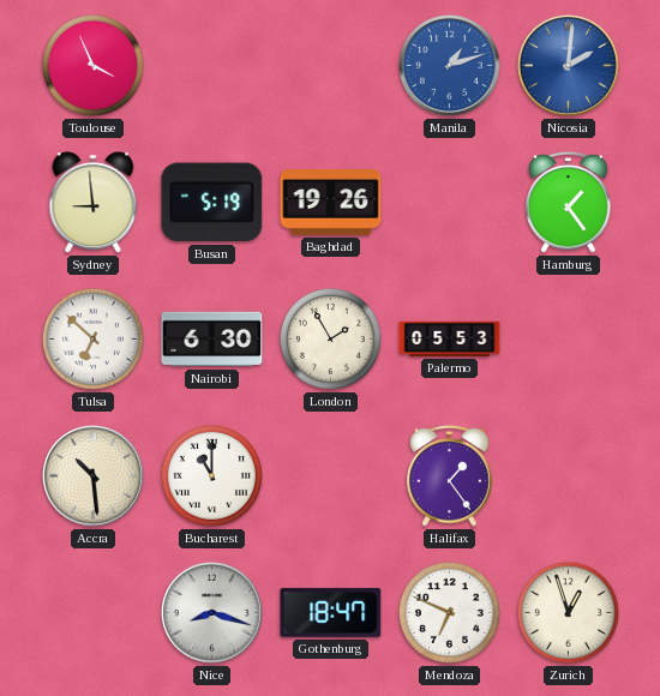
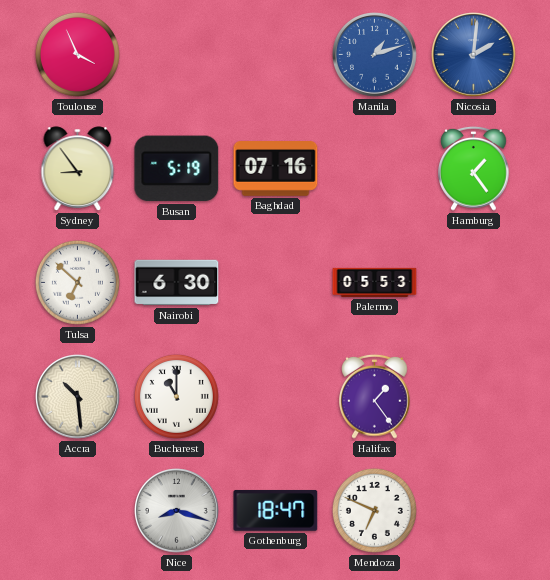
Sydney: 8:59 -> 8:54
Baghdad: 19:26 -> 07:16
London: 1:55 -> none
Zurich: 12:57 -> none
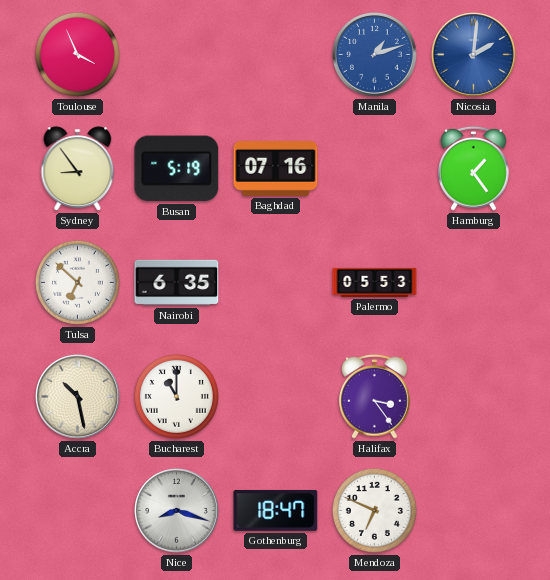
Nairobi: 6:30 -> 6:35
Accra: 10:29 -> 10:28
Halifax: 1:24 -> 3:24
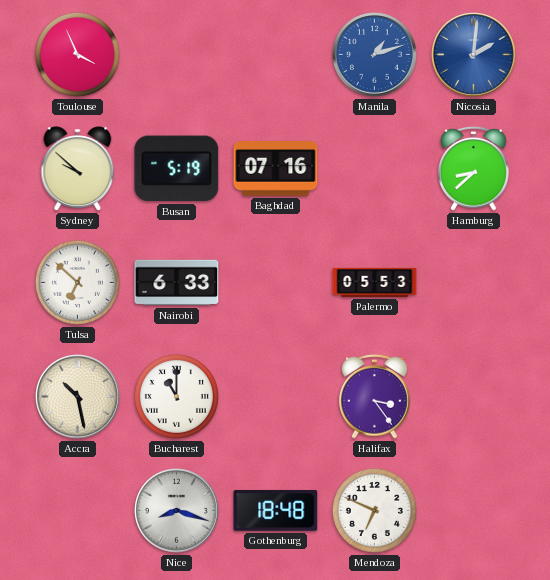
Sydney: 8:54 -> 9:52
Hamburg: 1:24 -> 8:38
Nairobi: 6:35 -> 6:33
Gothenburg: 18:47 -> 18:48
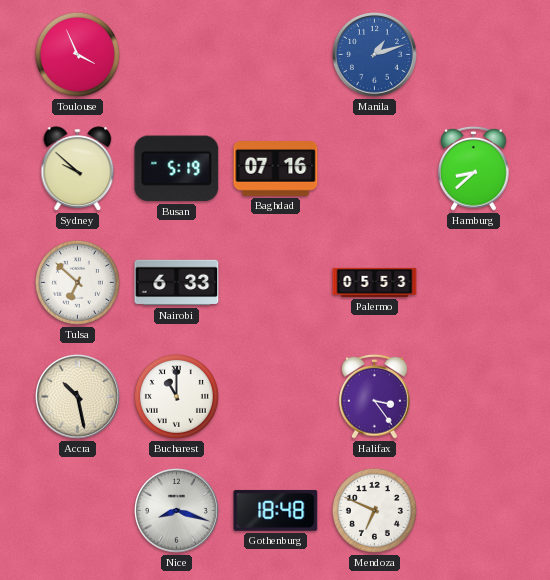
Nicosia: 2:01 -> none
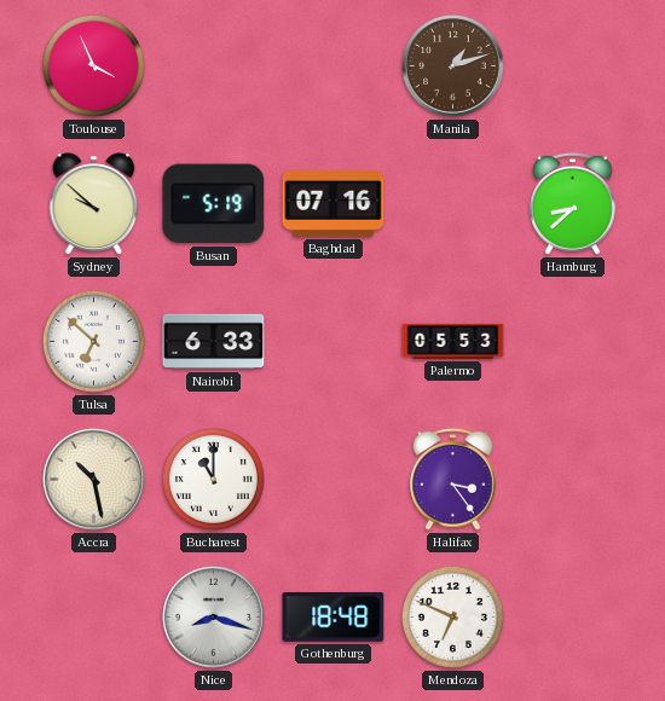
Manila dial: blue -> brown
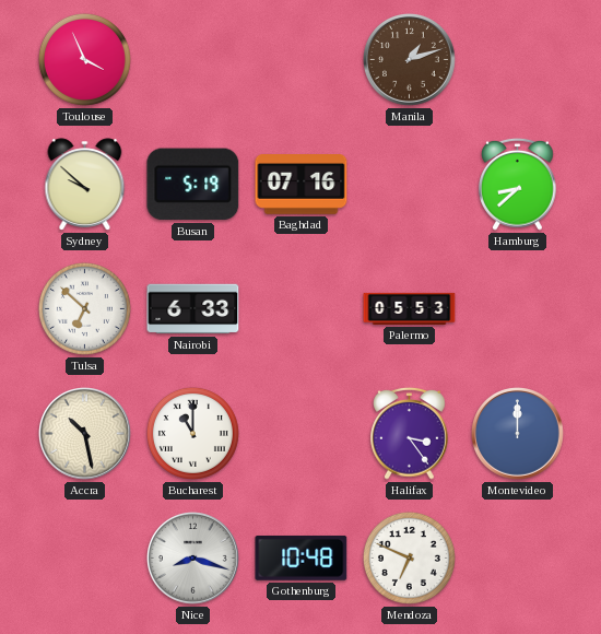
Montevideo: none -> 12:00
Gothenburg: 18:48 -> 10:48
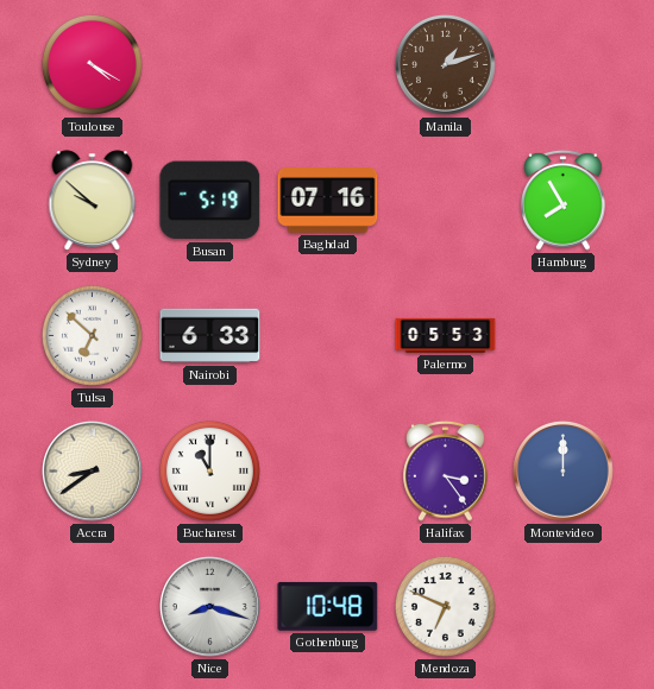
Toulouse: 3:56 -> 4:20
Hamburg: 8:38 -> 7:55
Accra: 10:28 -> 8:39
